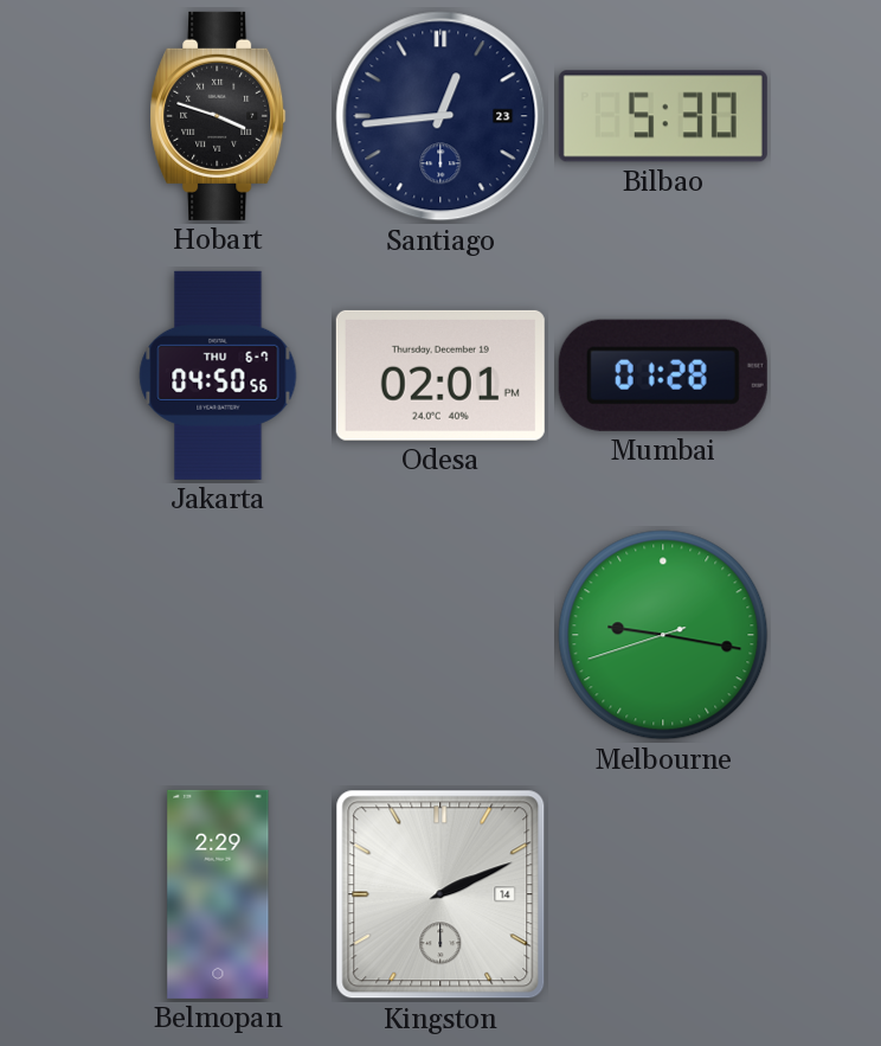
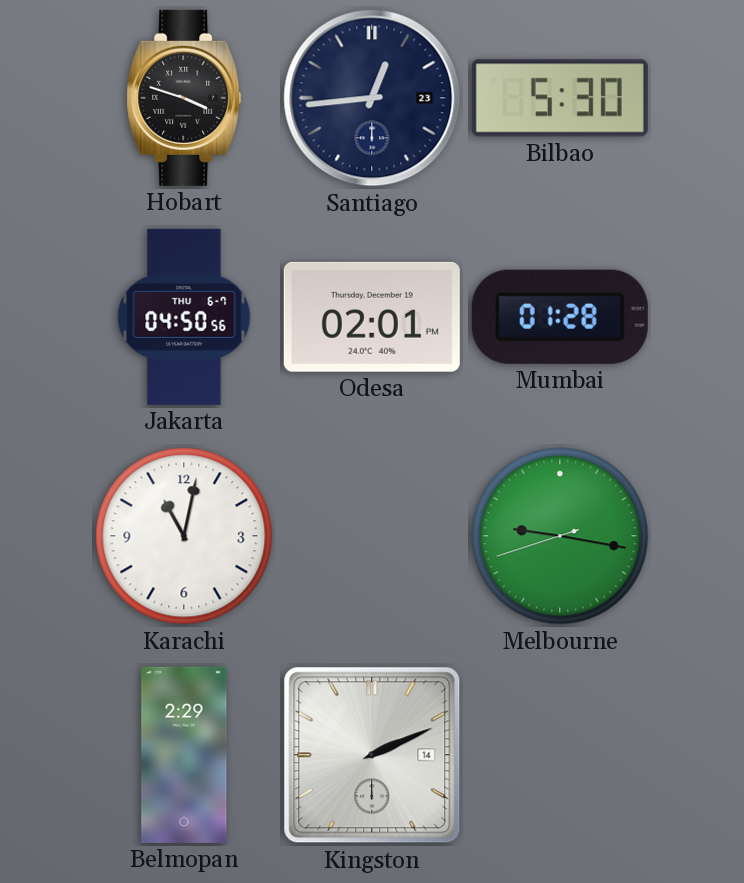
Karachi: none -> 11:02
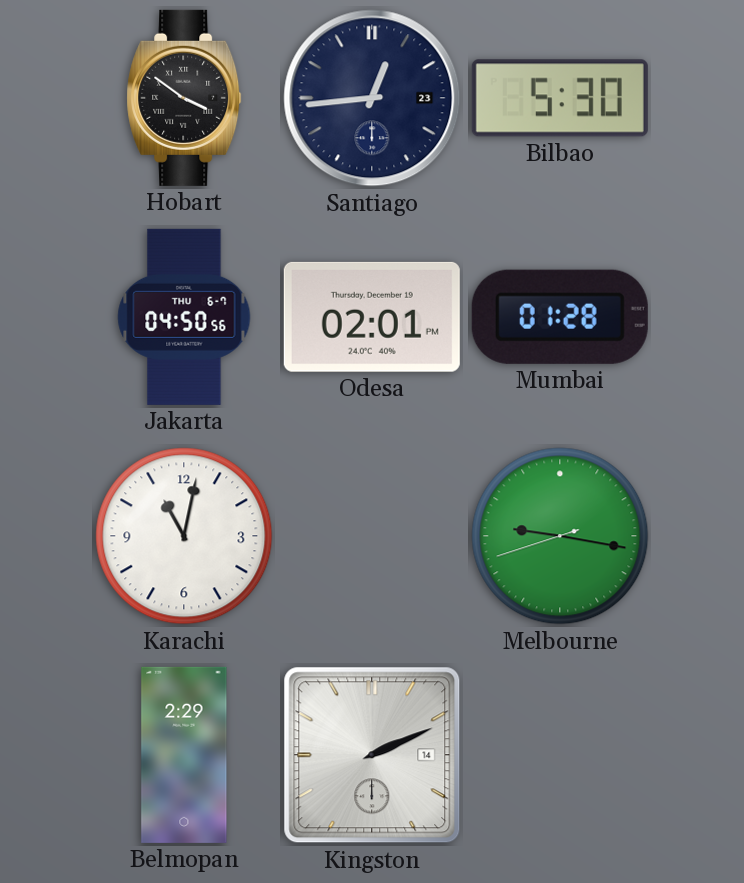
Hobart: 3:48 -> 3:51
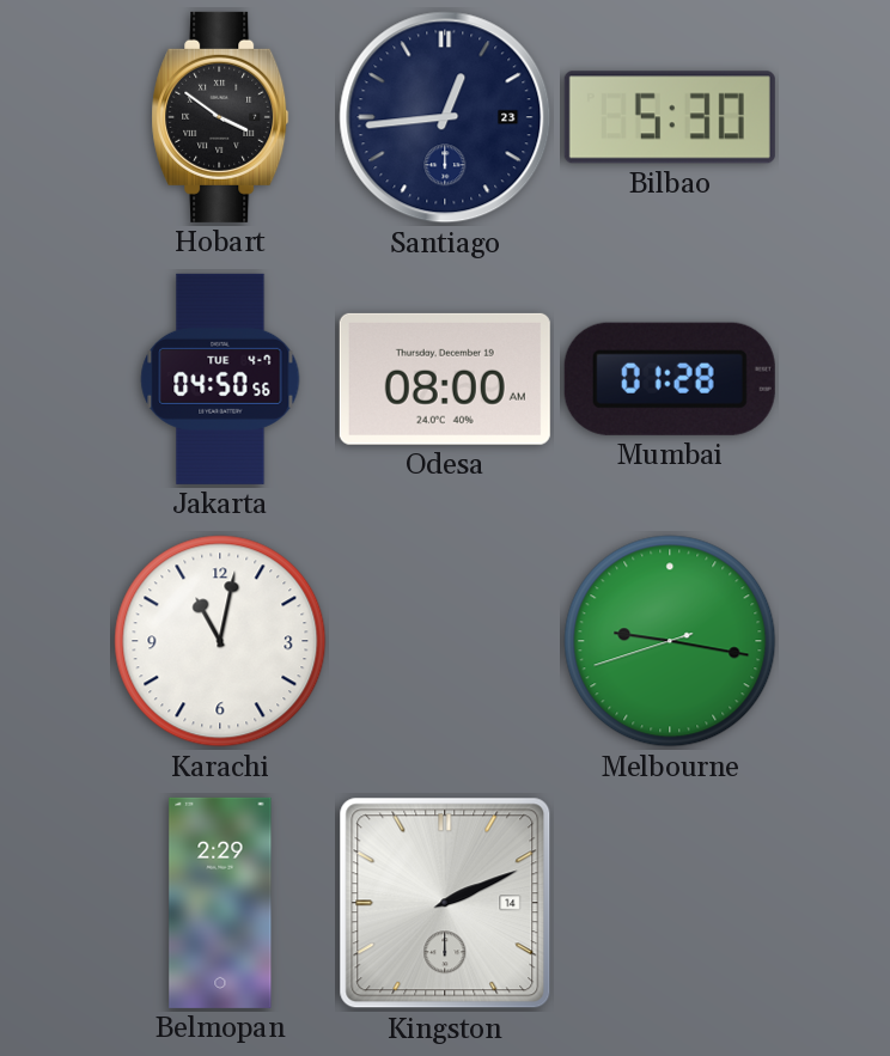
Jakarta date: THU 6-7 -> TUE 4-7
Odesa: 02:01 -> 08:00
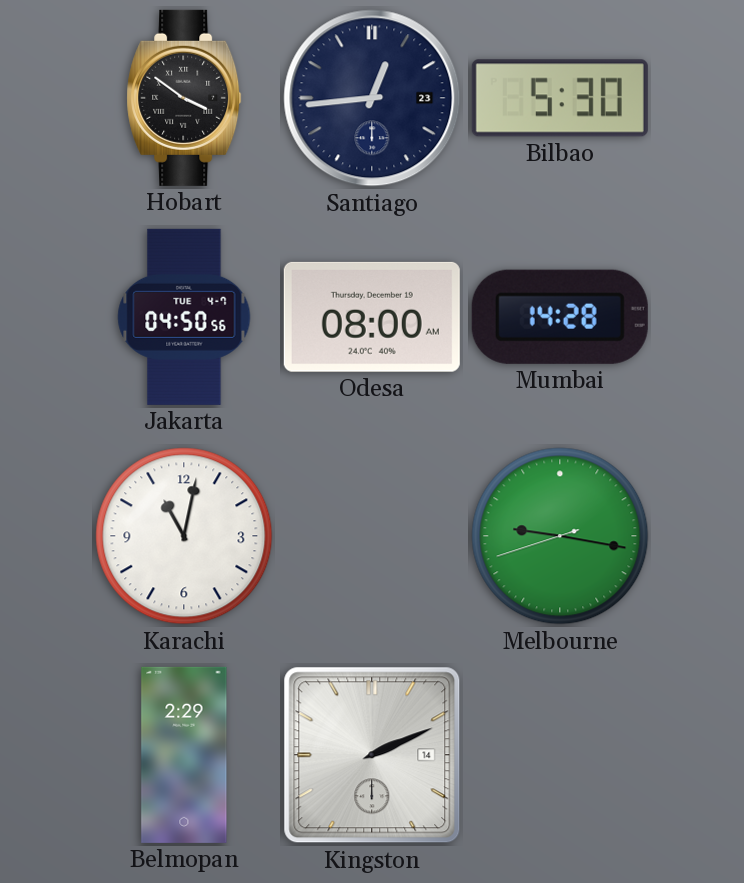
Mumbai: 01:28 -> 14:28
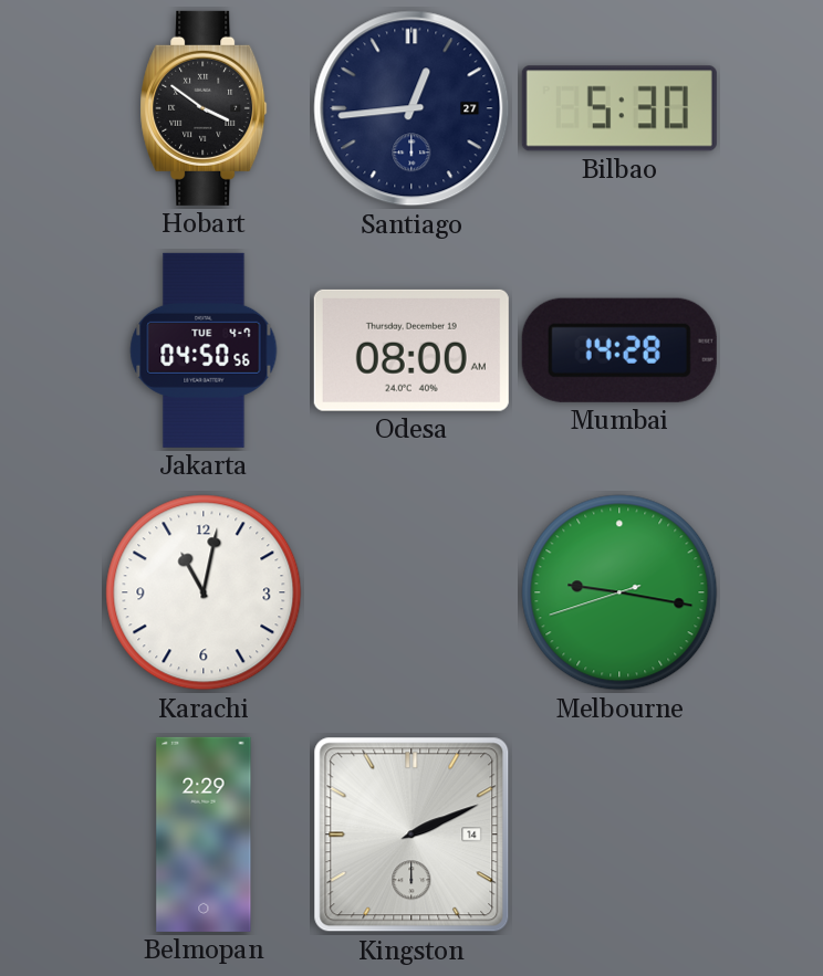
Santiago date: 23 -> 27
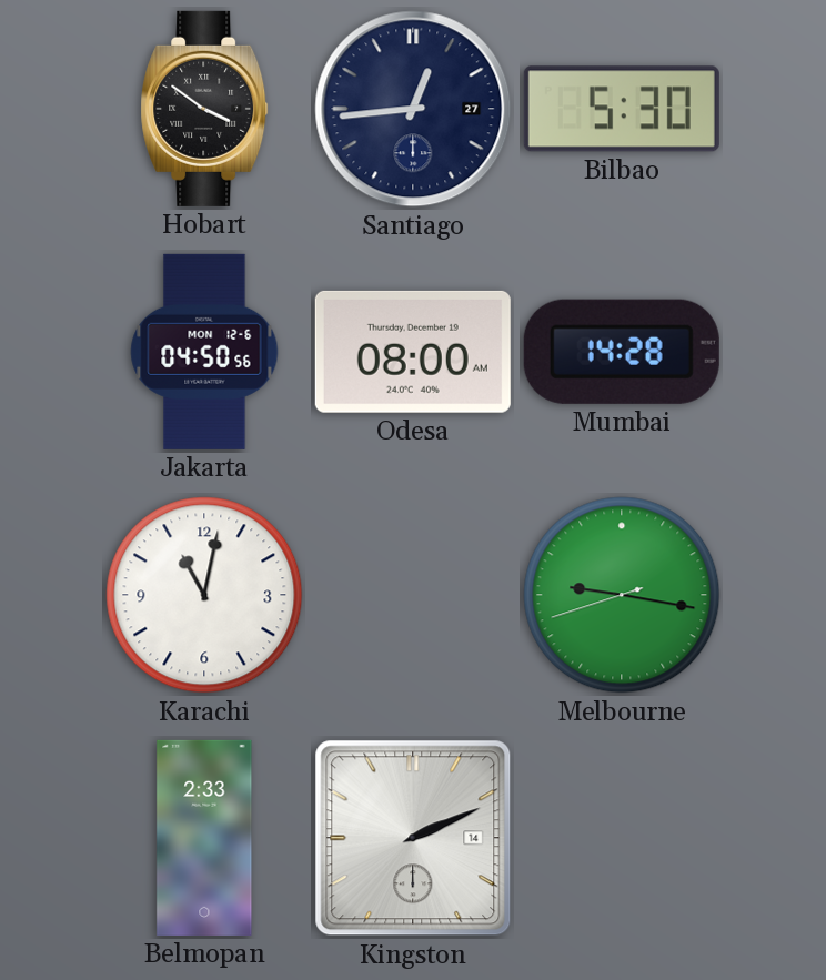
Jakarta date: TUE 4-7 -> MON 12-6
Belmopan: 2:29 -> 2:33
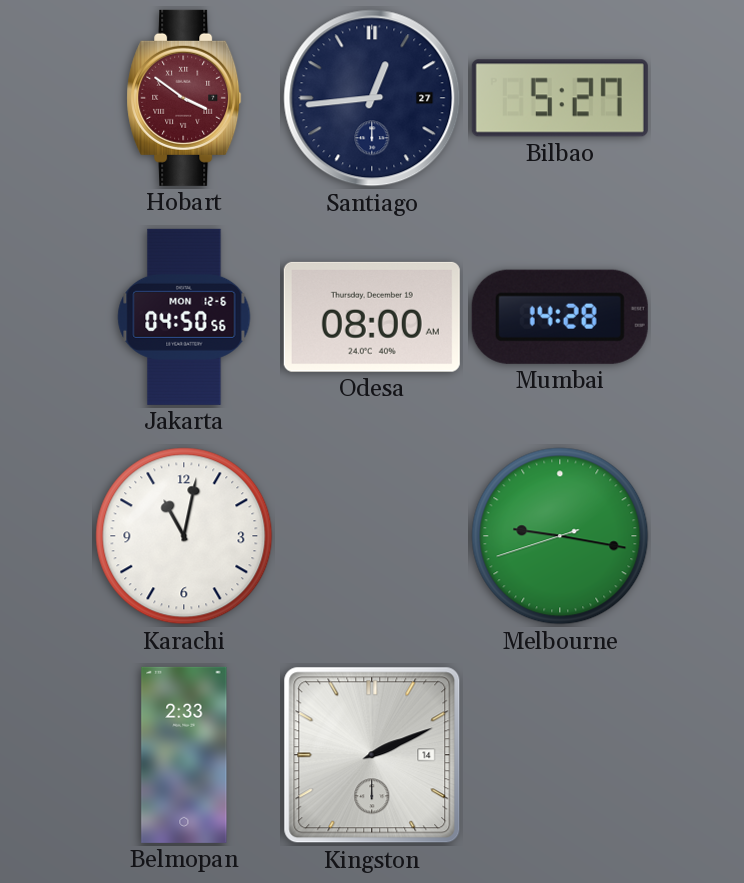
Hobart dial: black -> burgundy
Bilbao: 5:30 -> 5:27
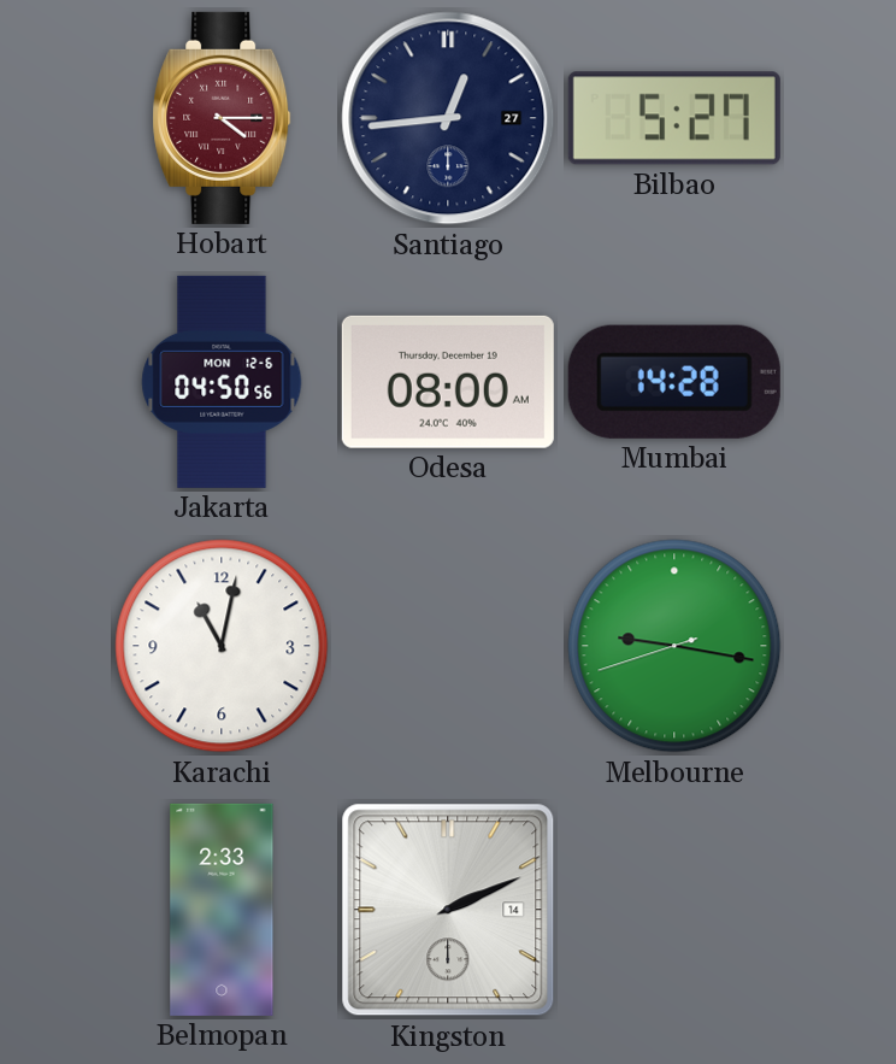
Hobart: 3:51 -> 4:15
